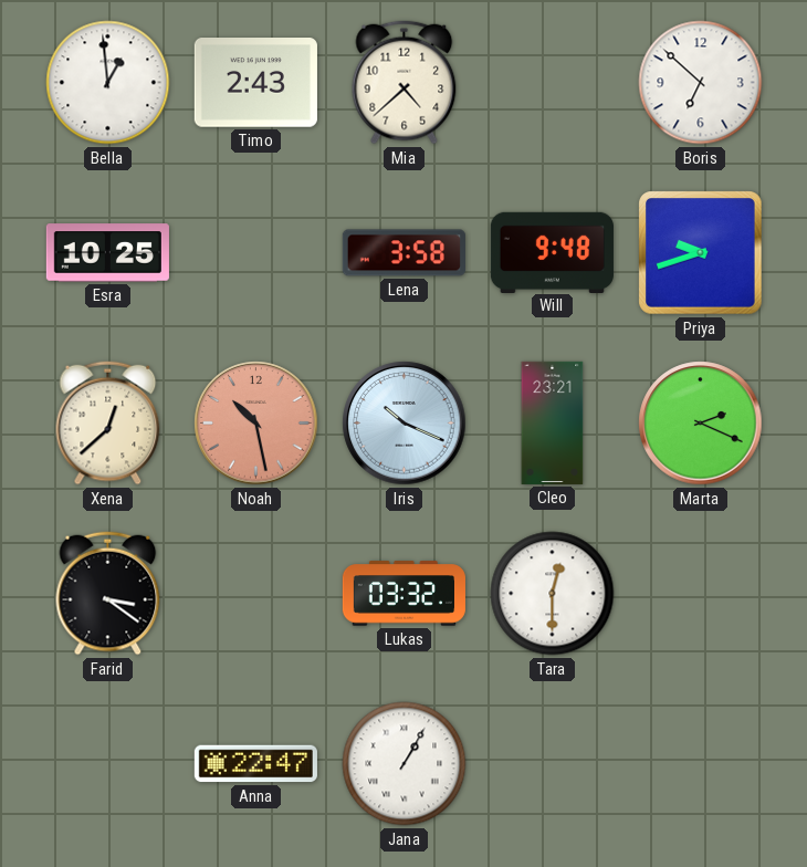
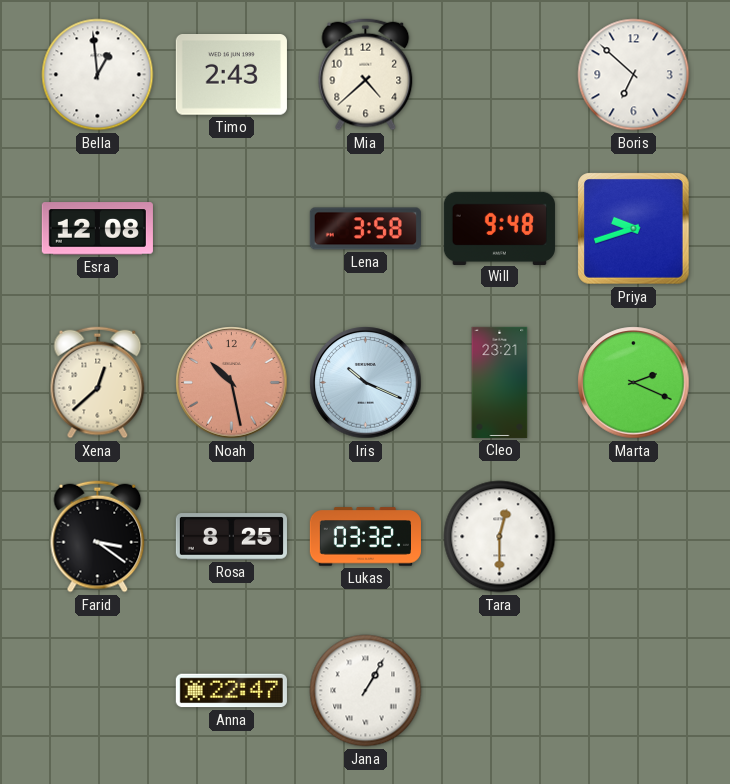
Esra: 10:25 -> 12:08
Rosa: none -> 8:25
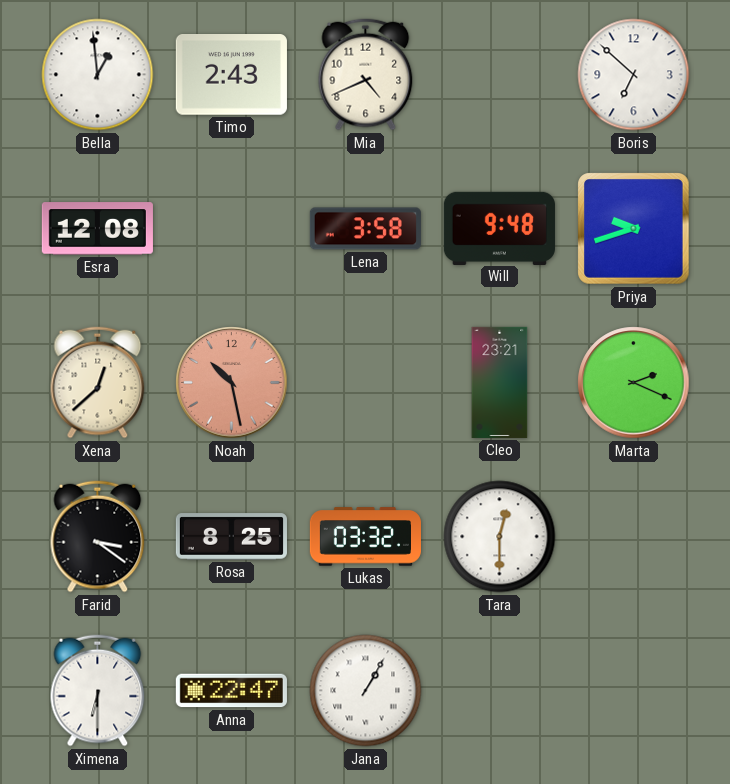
Mia: 4:38 -> 4:41
Iris: 10:19 -> none
Ximena: none -> 6:30
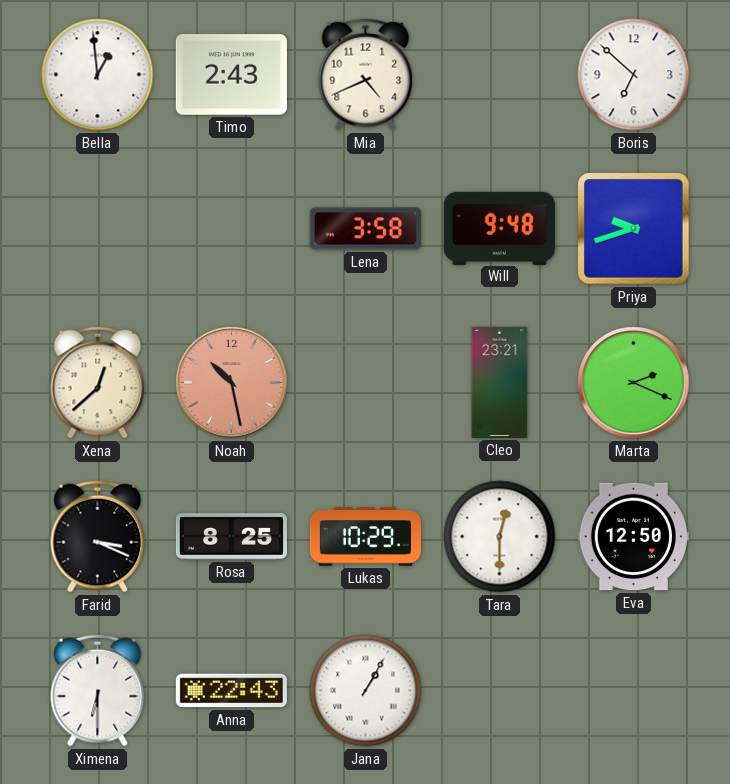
Esra: 12:08 -> none
Farid: 3:21 -> 3:19
Lukas: 03:32 -> 10:29
Eva: none -> 12:50
Anna: 22:47 -> 22:43
